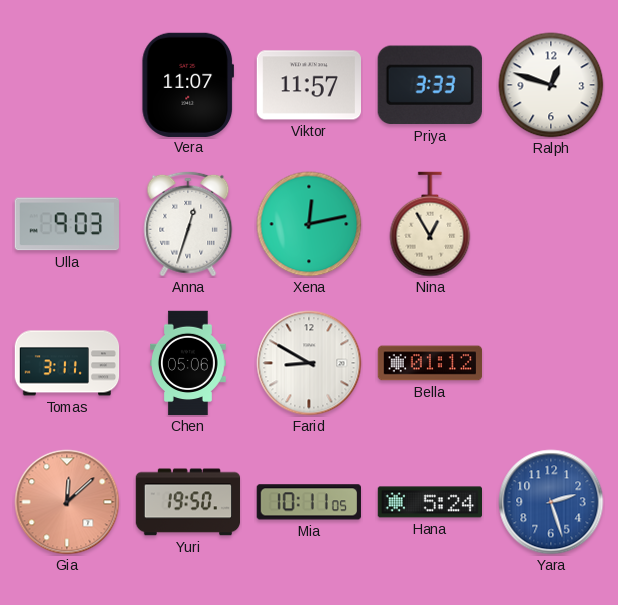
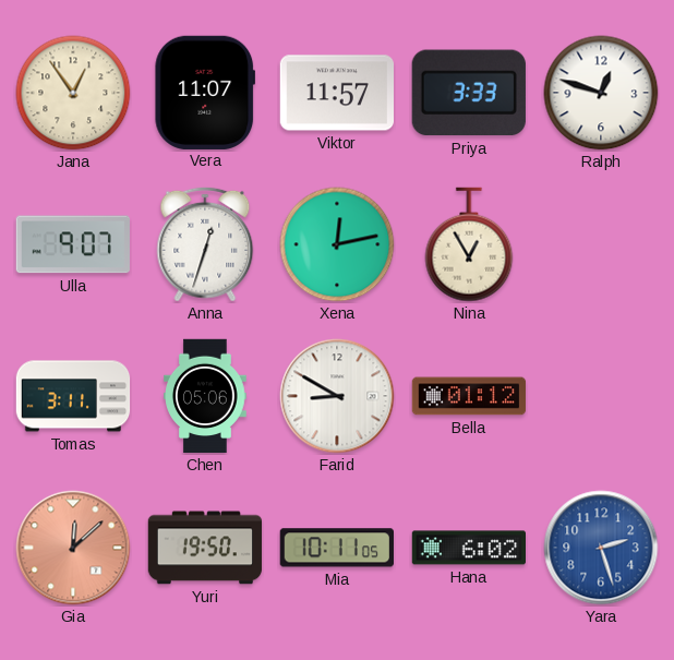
Jana: none -> 12:54
Ulla: 9:03 -> 9:07
Hana: 5:24 -> 6:02
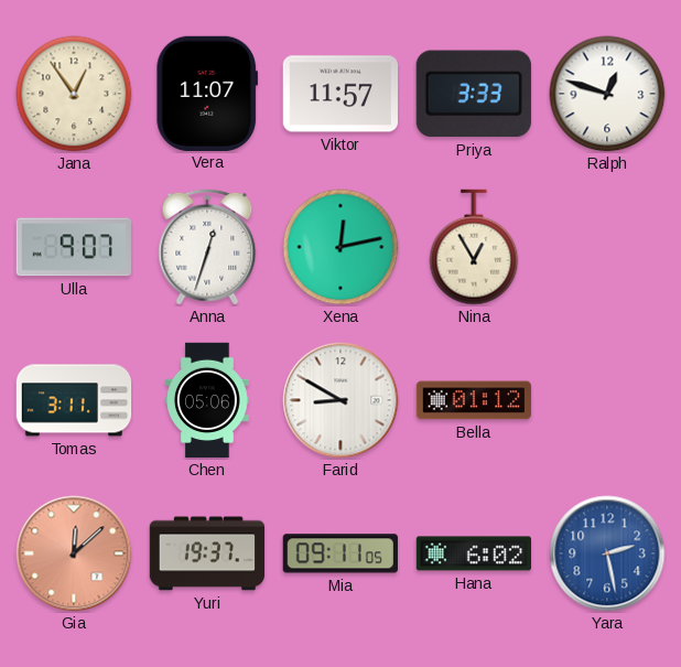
Yuri: 19:50 -> 19:37
Mia: 10:11 -> 09:11
Yara: 2:27 -> 2:28
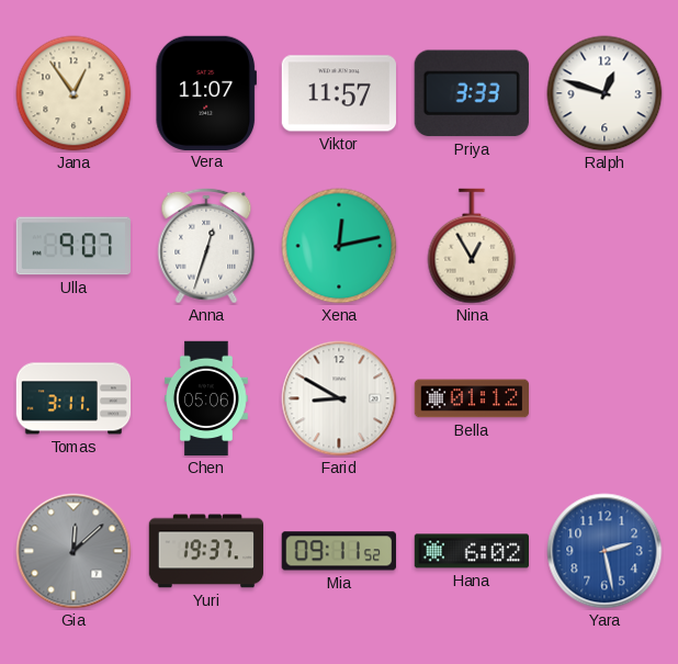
Gia dial: salmon -> grey
Mia: 09:11:05 -> 09:11:52
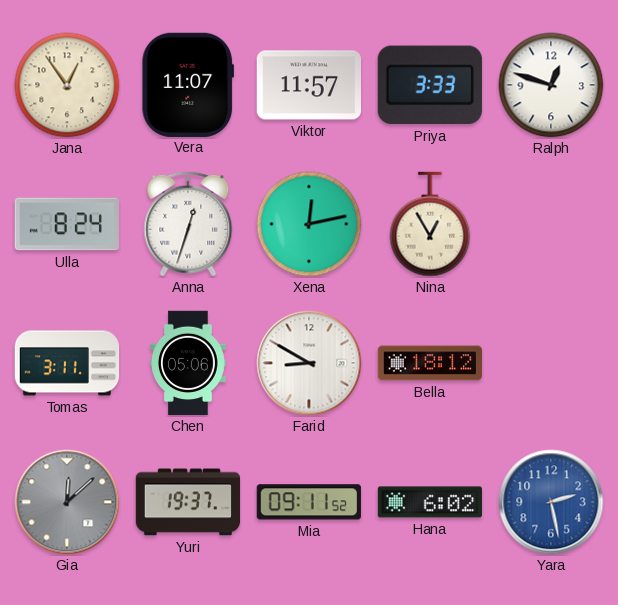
Ulla: 9:07 -> 8:24
Bella: 01:12 -> 18:12
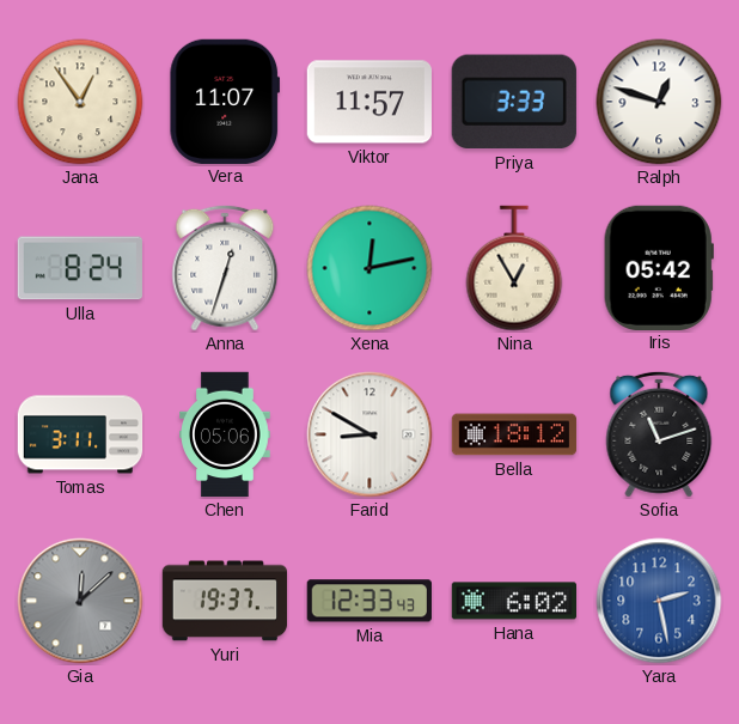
Iris: none -> 05:42
Sofia: none -> 11:12
Mia: 09:11 -> 12:33
